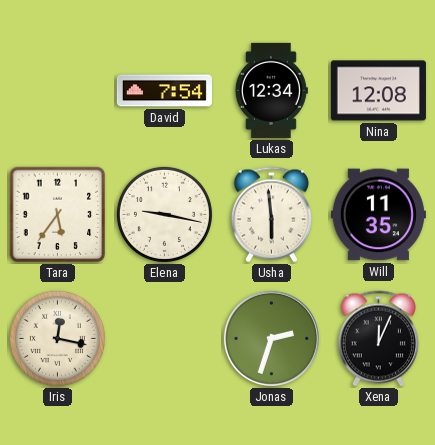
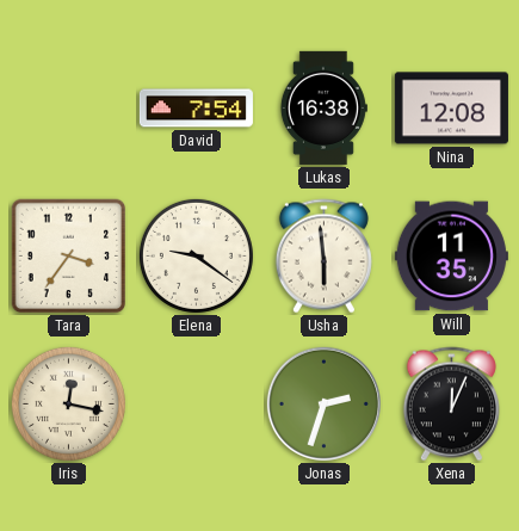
Lukas: 12:34 -> 16:38
Tara: 5:36 -> 3:36
Elena: 9:17 -> 9:21
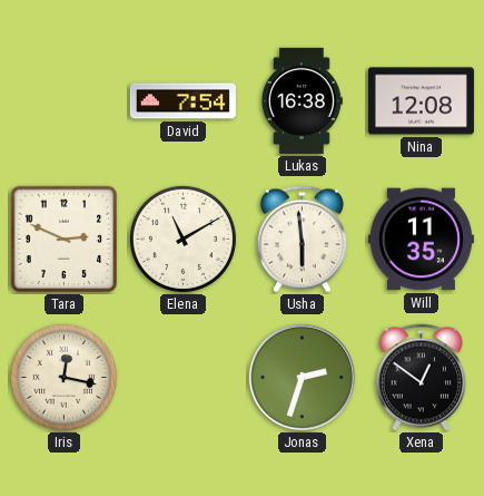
Tara: 3:36 -> 2:49
Elena: 9:21 -> 11:10
Xena: 12:04 -> 12:51
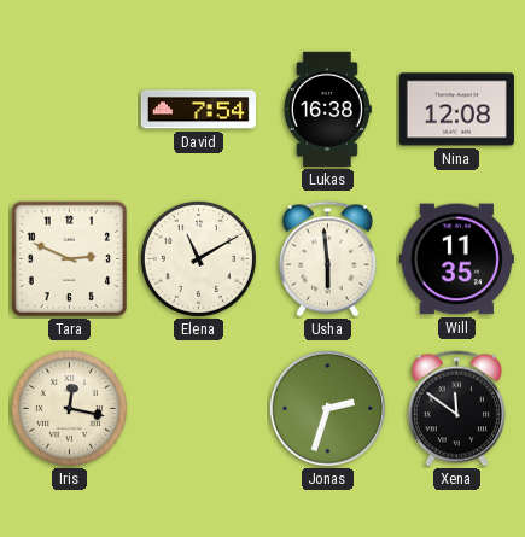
Xena: 12:51 -> 11:51
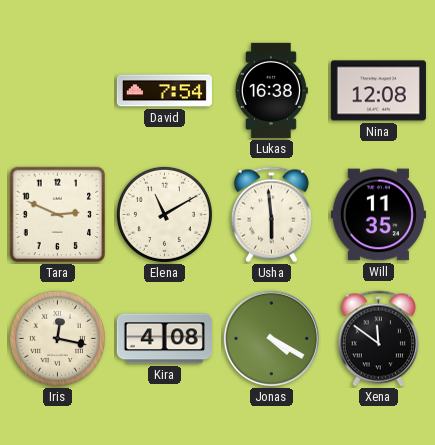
Kira: none -> 4:08
Jonas: 2:33 -> 4:20
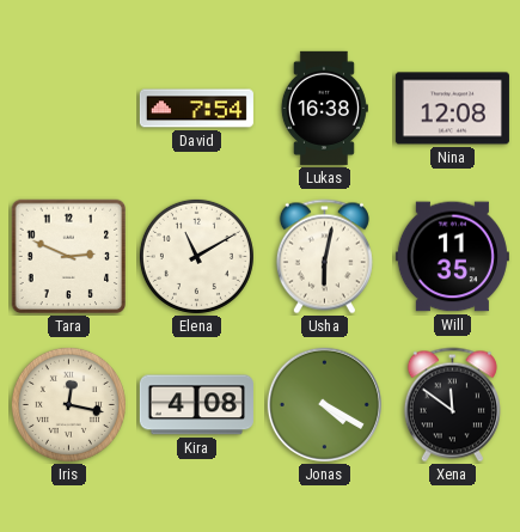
Usha: 5:59 -> 6:02
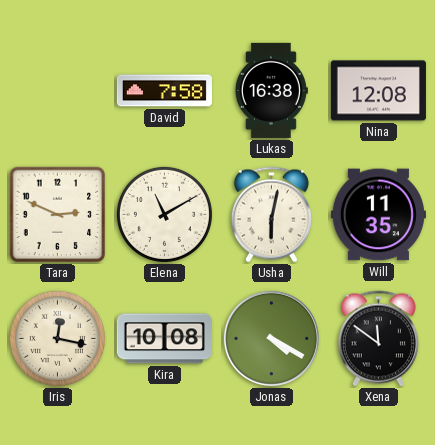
David: 7:54 -> 7:58
Kira: 4:08 -> 10:08
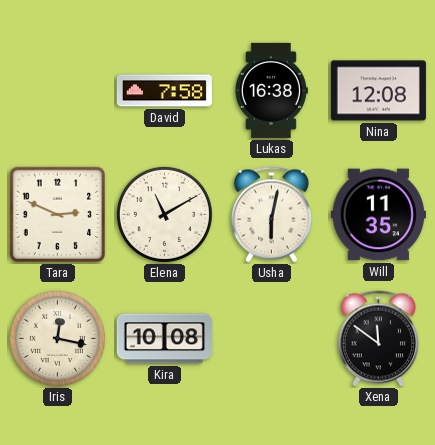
Jonas: 4:20 -> none
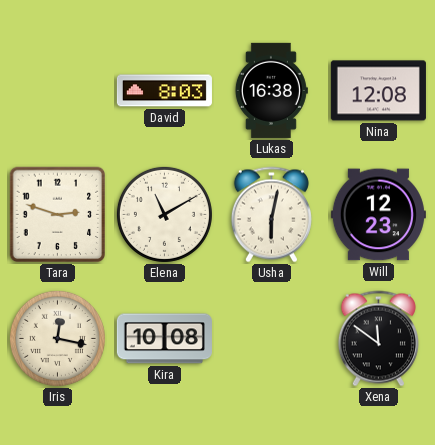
David: 7:58 -> 8:03
Tara: 2:49 -> 2:48
Will: 11:35 -> 12:23
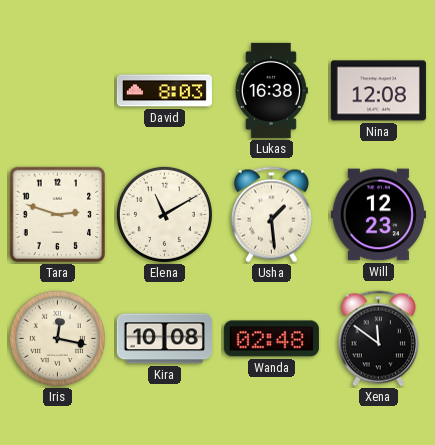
Usha: 6:02 -> 1:29
Wanda: none -> 02:48
